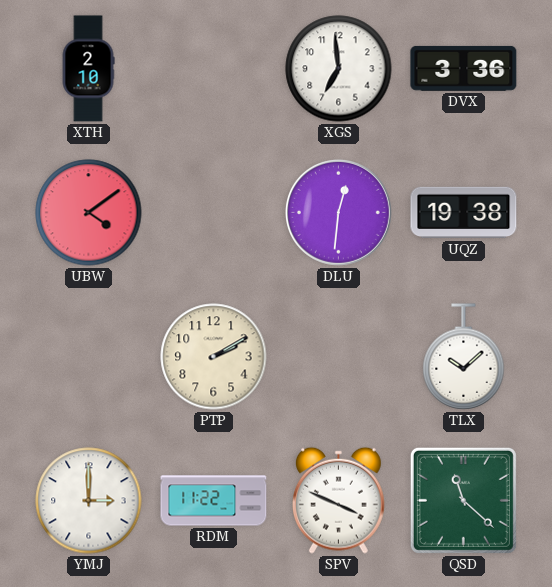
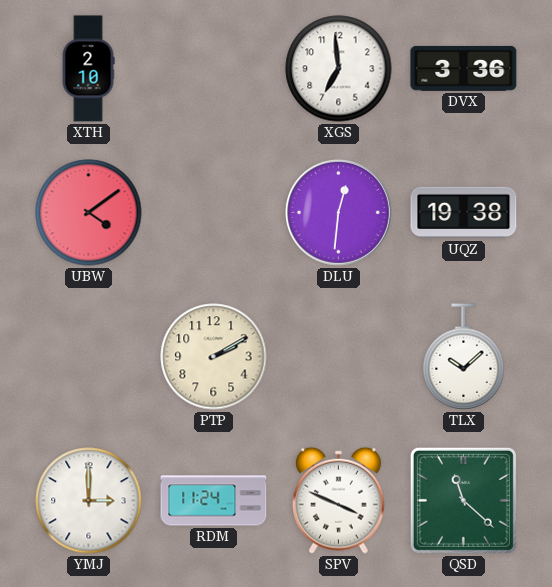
RDM: 11:22 -> 11:24
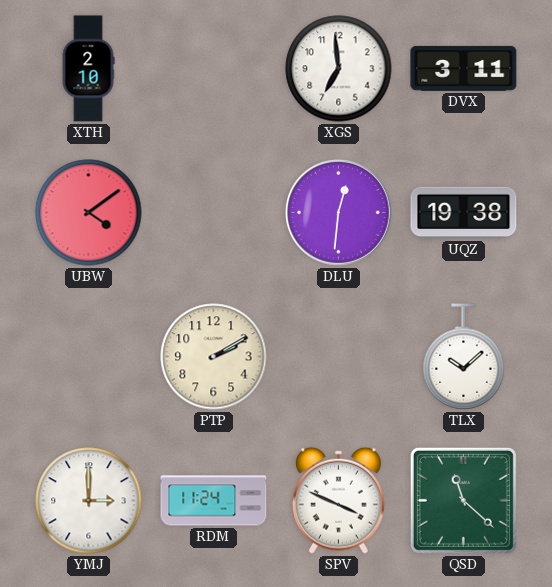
DVX: 3:36 -> 3:11
